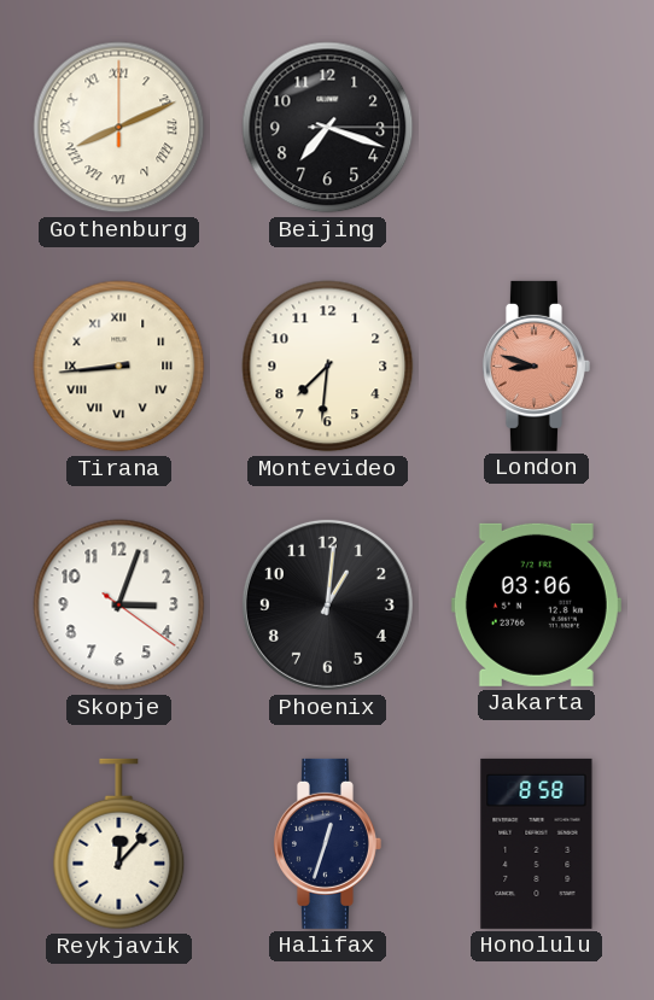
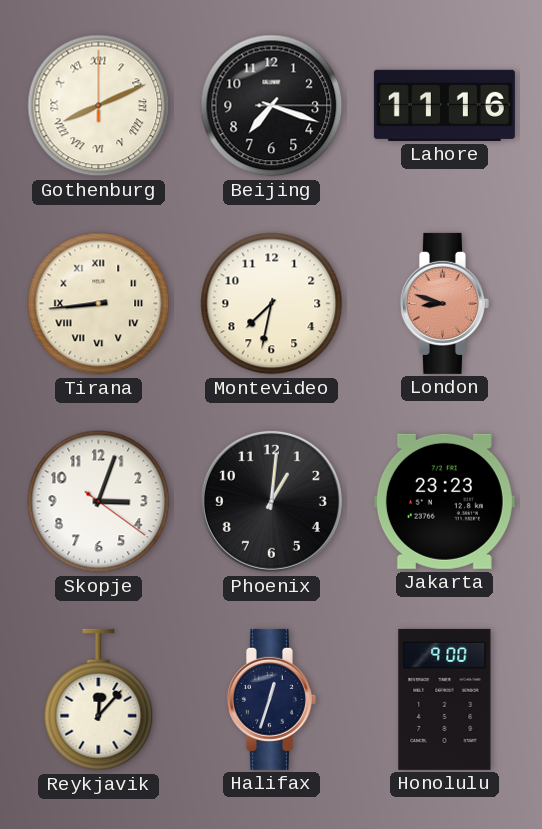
Lahore: none -> 11:16
Montevideo: 7:31 -> 7:32
Jakarta: 03:06 -> 23:23
Honolulu: 8:58 -> 9:00
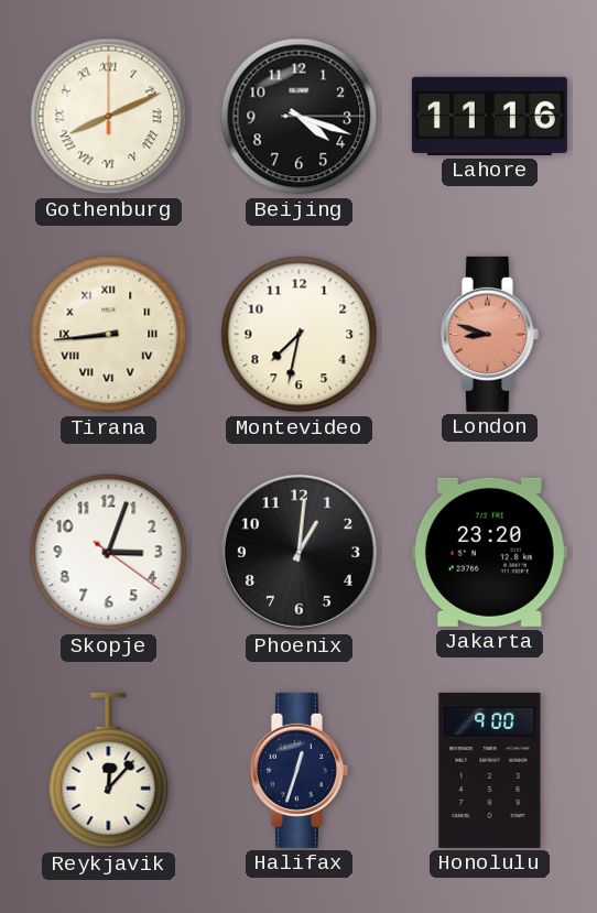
Beijing: 7:18 -> 4:18
Jakarta: 23:23 -> 23:20
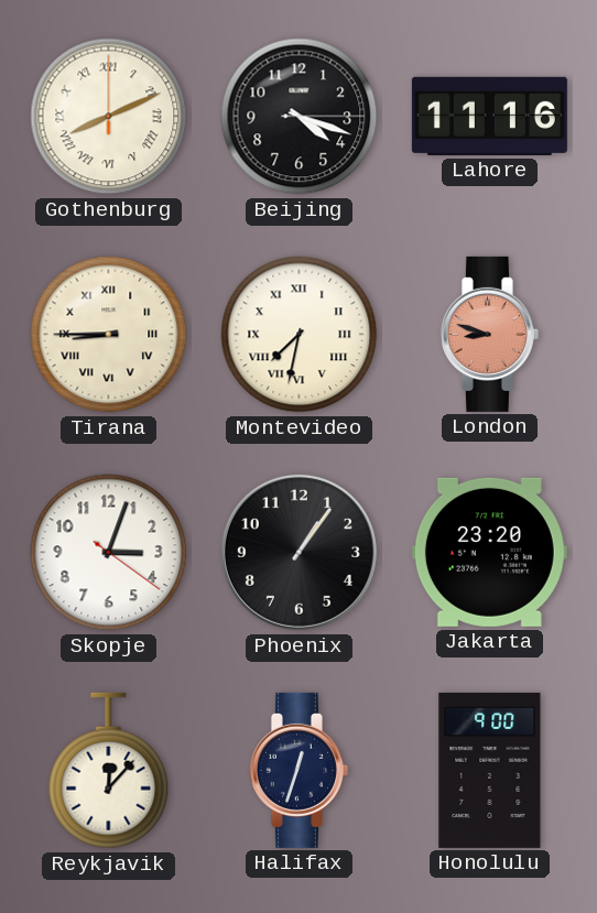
Tirana: 8:44 -> 8:45
Montevideo numerals: Arabic -> Roman
Phoenix: 1:01 -> 1:06
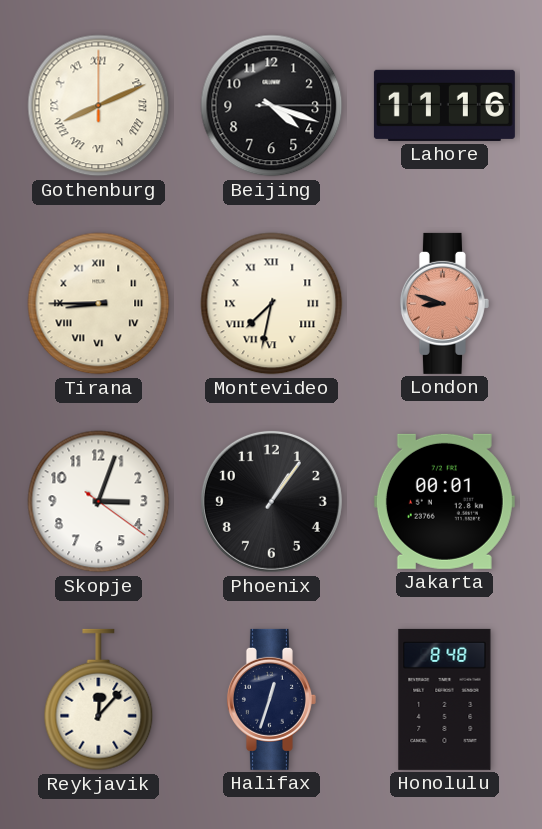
Jakarta: 23:20 -> 00:01
Honolulu: 9:00 -> 8:48
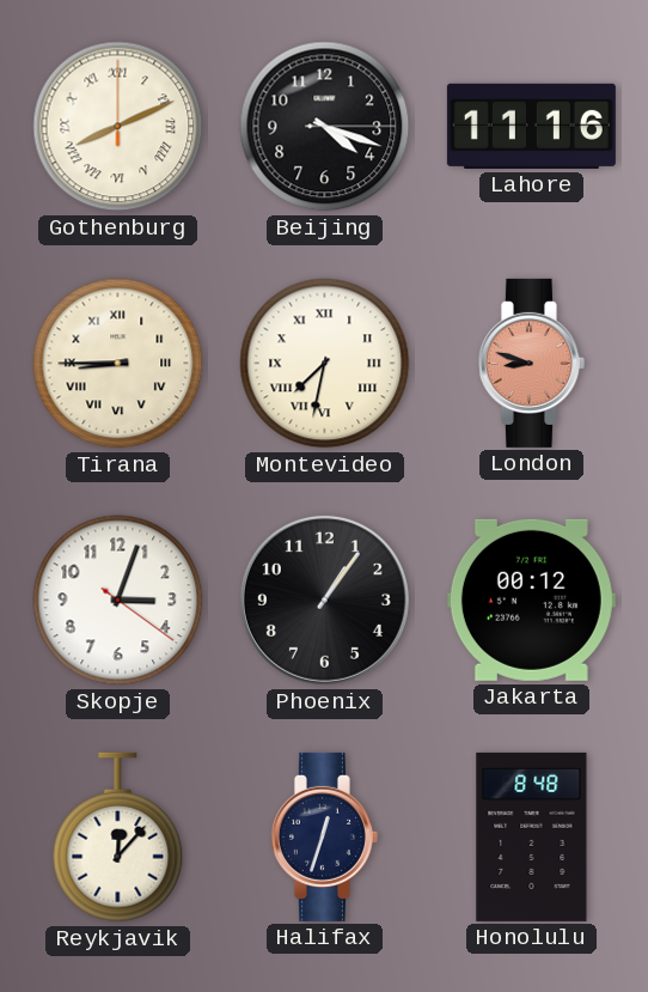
Jakarta: 00:01 -> 00:12
